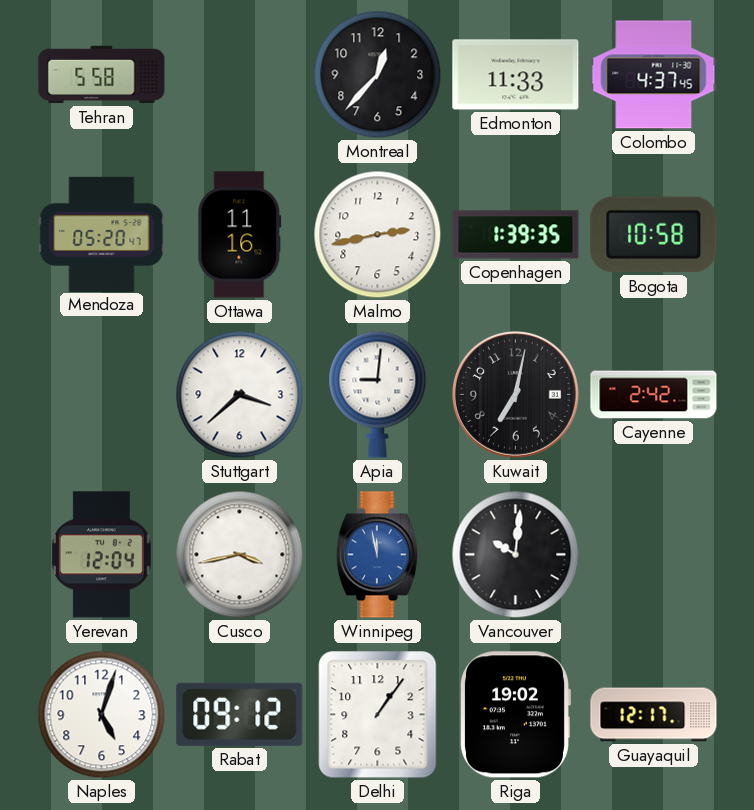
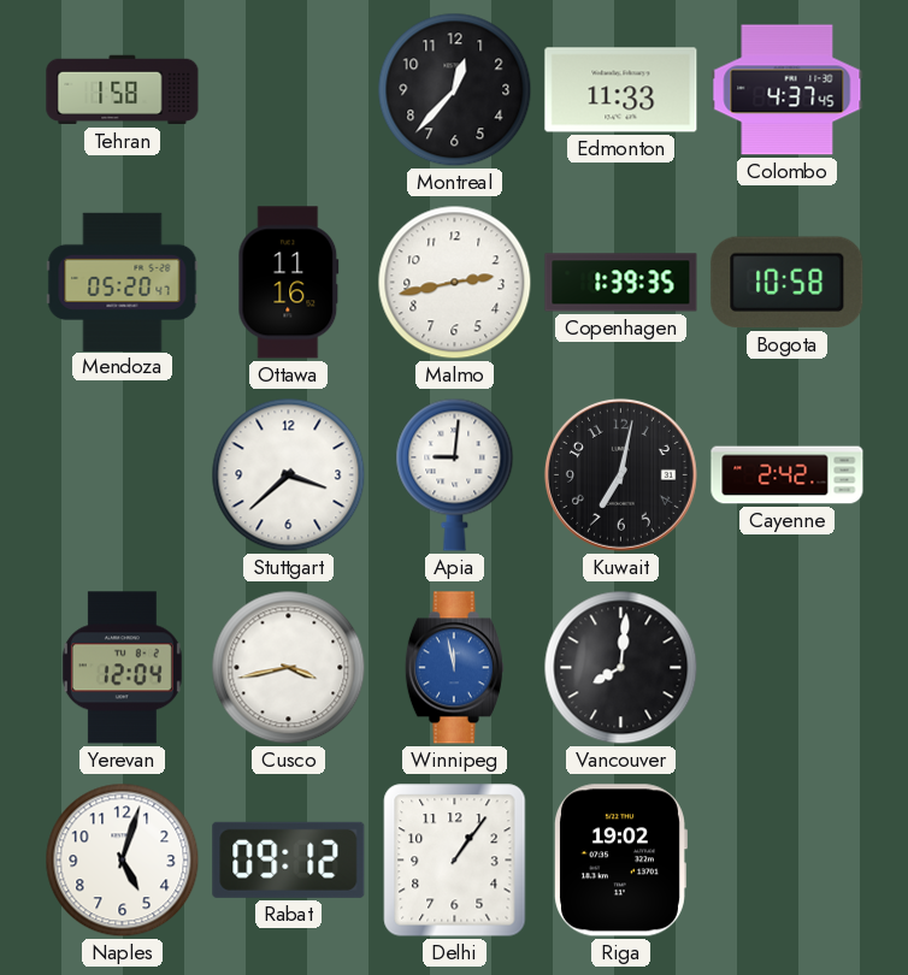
Tehran: 5:58 -> 1:58
Vancouver: 10:01 -> 8:01
Guayaquil: 12:17 -> none
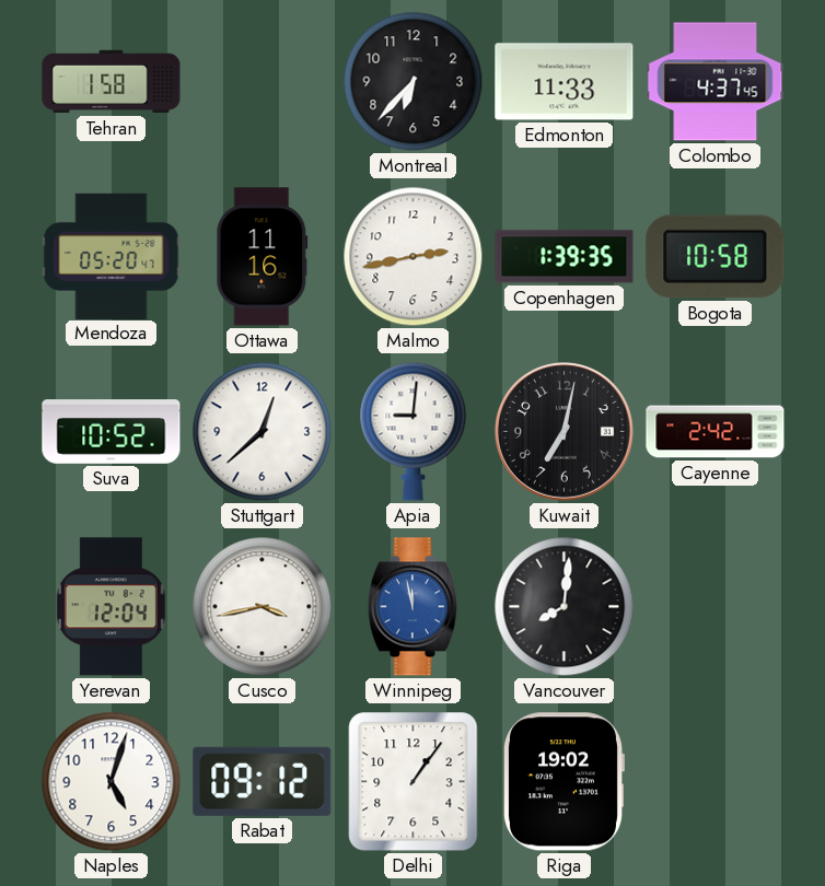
Montreal: 12:37 -> 6:37
Suva: none -> 10:52
Stuttgart: 3:38 -> 12:38
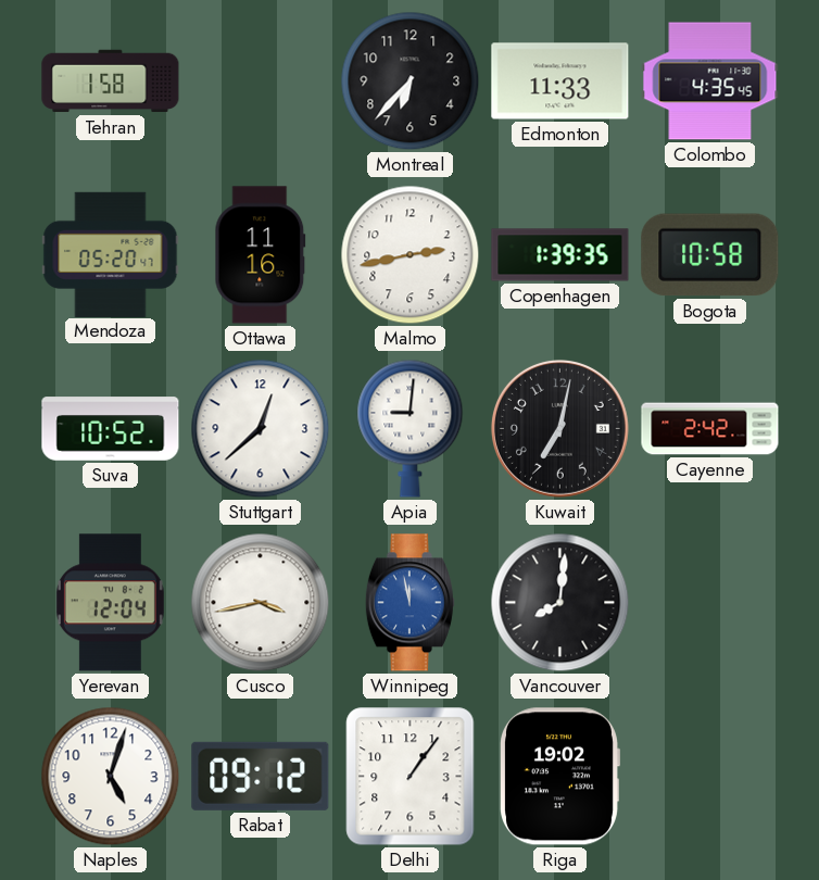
Colombo: 4:37 -> 4:35
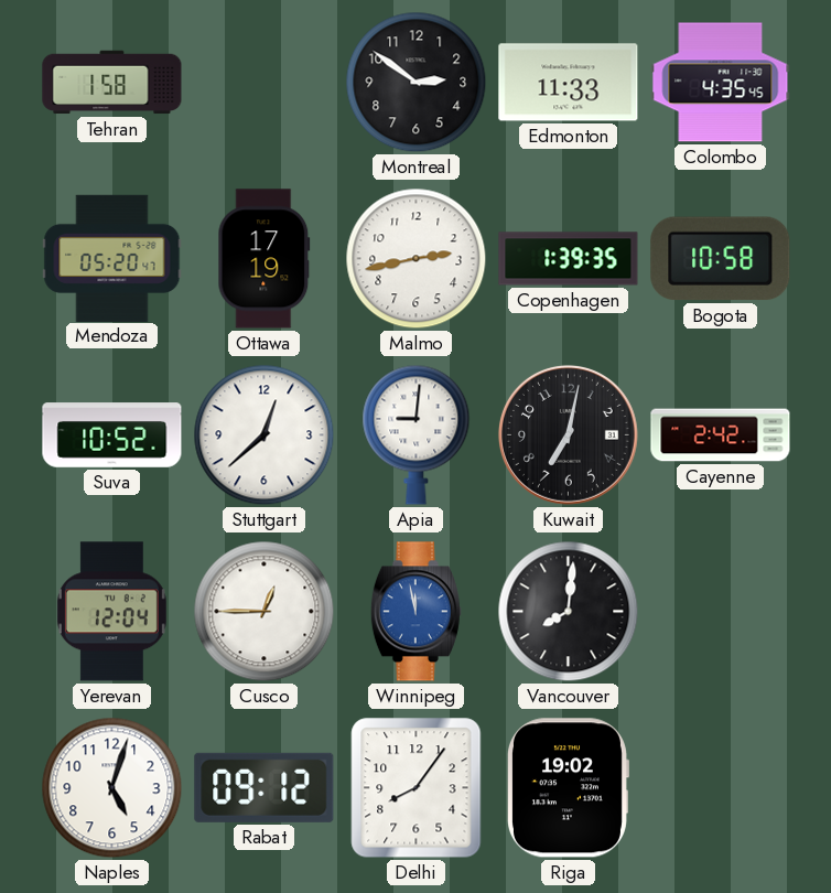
Montreal: 6:37 -> 2:51
Ottawa: 11:16 -> 17:19
Cusco: 3:43 -> 12:45
Delhi: 1:06 -> 8:06
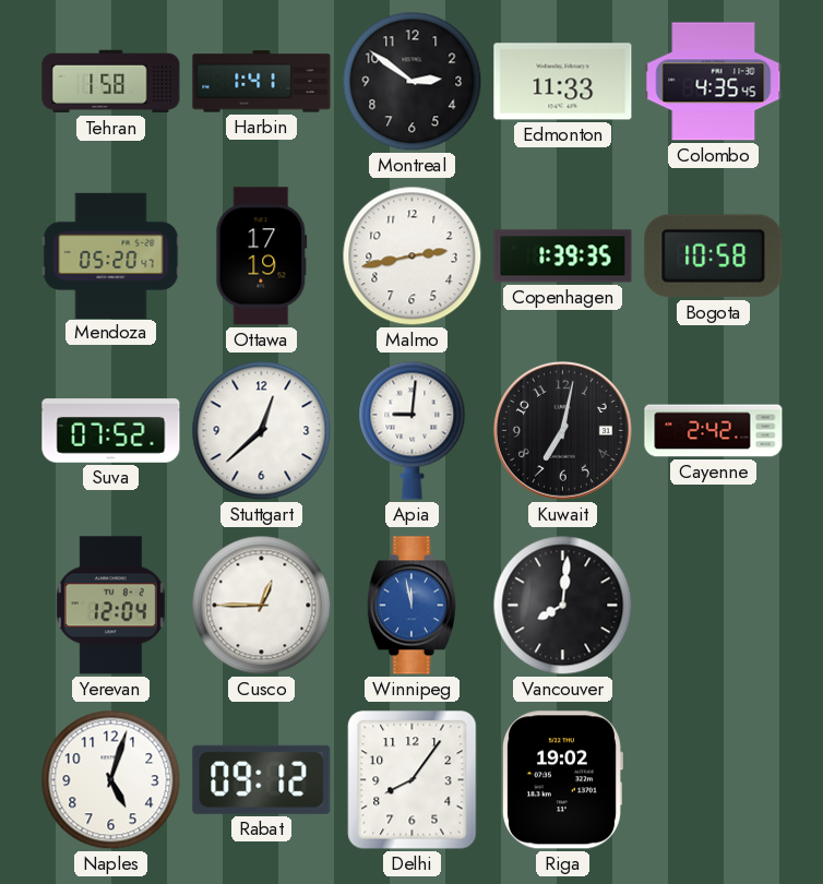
Harbin: none -> 1:41
Suva: 10:52 -> 07:52
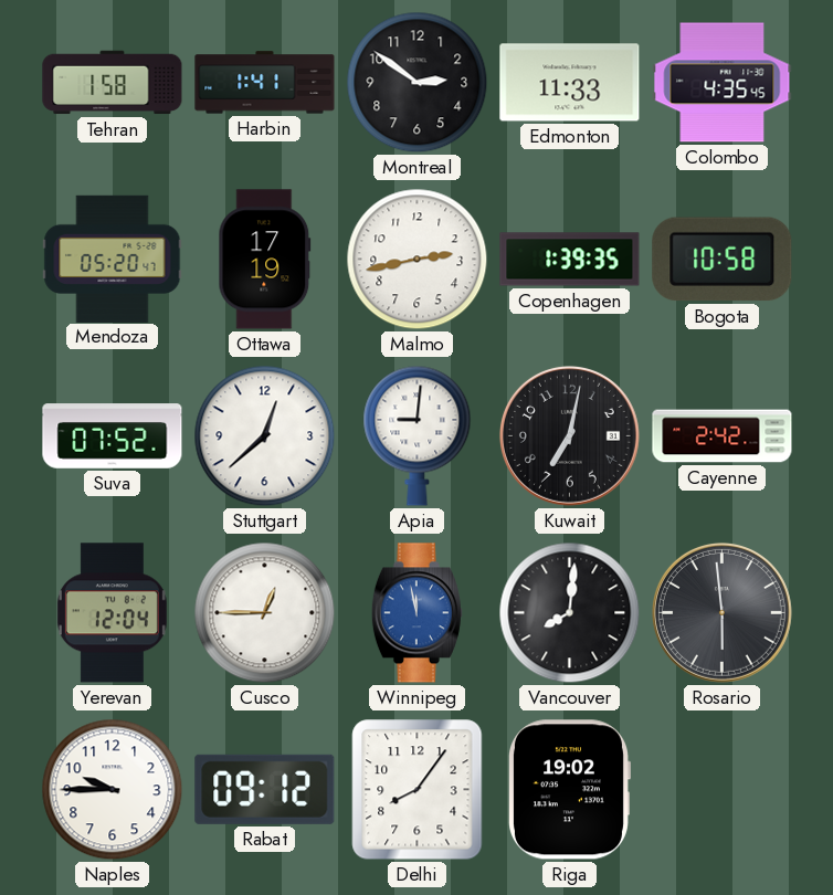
Rosario: none -> 5:59
Naples: 5:03 -> 9:45
